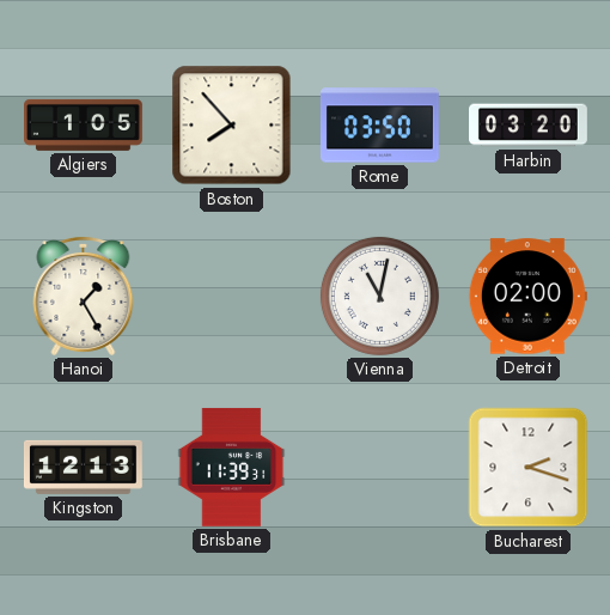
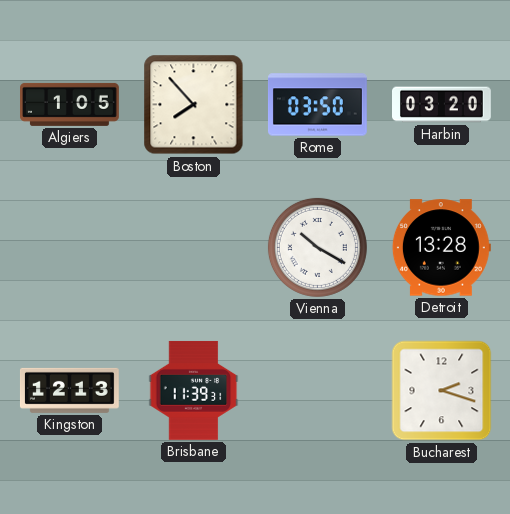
Hanoi: 1:25 -> none
Vienna: 11:02 -> 10:20
Detroit: 02:00 -> 13:28
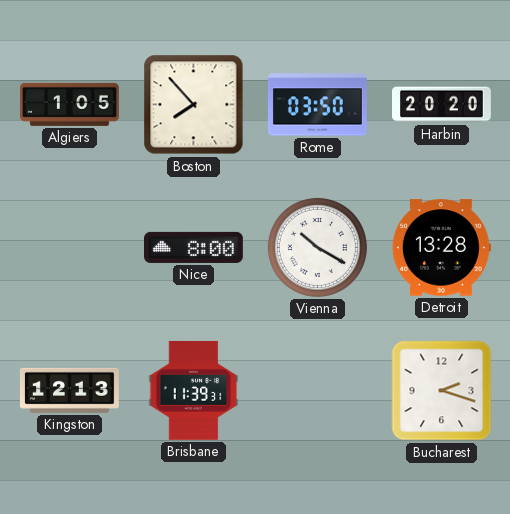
Harbin: 03:20 -> 20:20
Nice: none -> 8:00
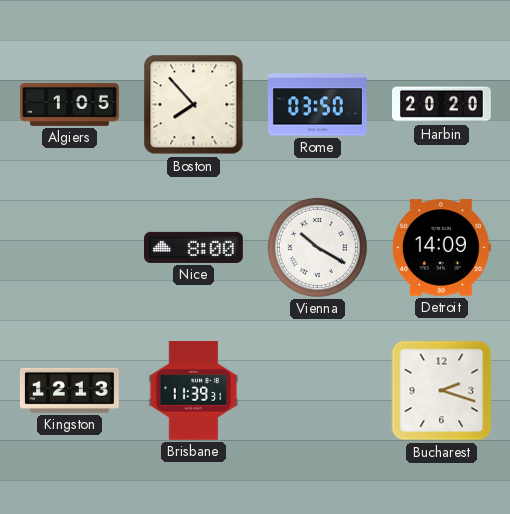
Detroit: 13:28 -> 14:09
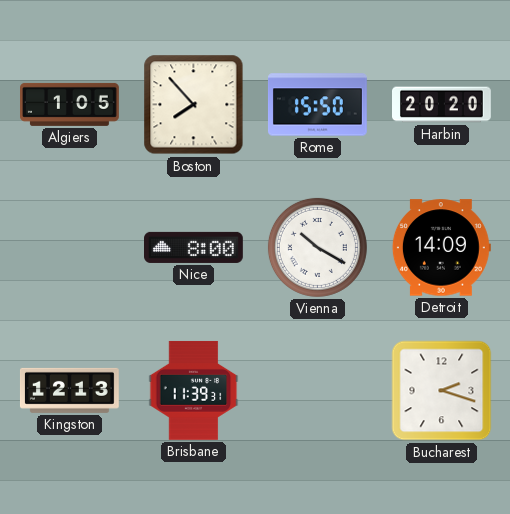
Rome: 03:50 -> 15:50
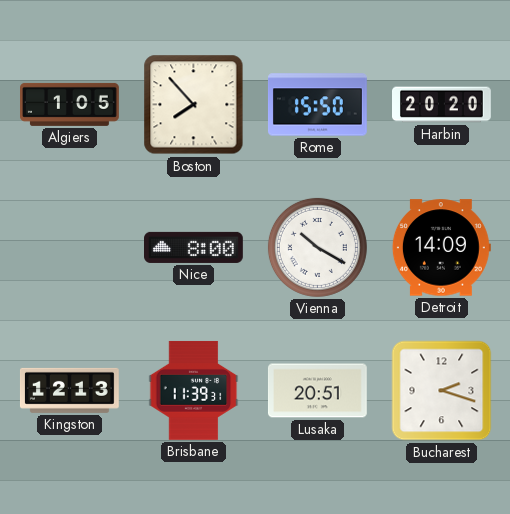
Lusaka: none -> 20:51
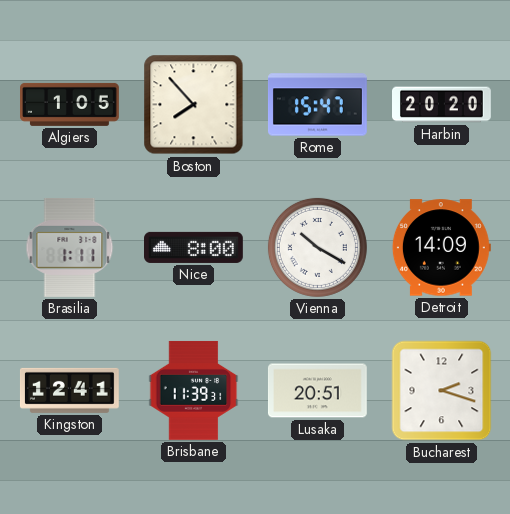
Rome: 15:50 -> 15:47
Brasilia: none -> 1:11
Kingston: 12:13 -> 12:41
